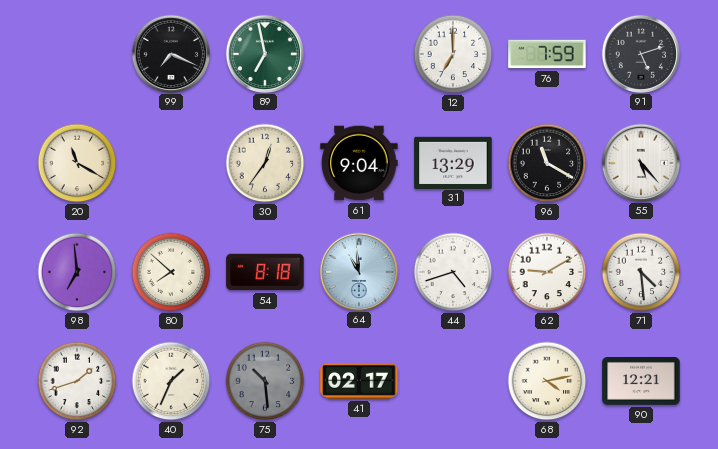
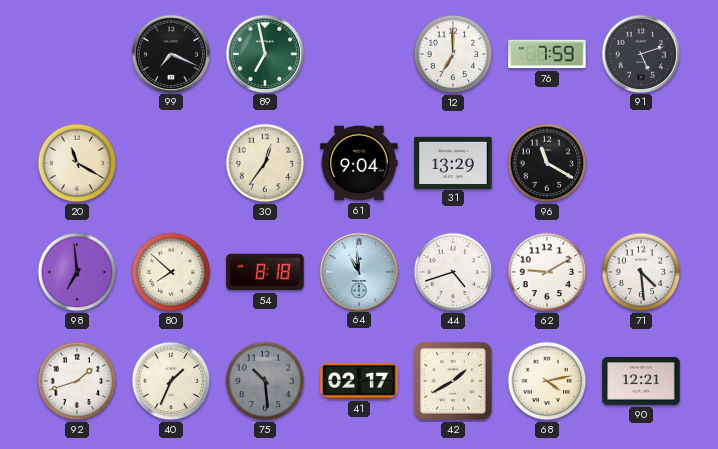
55: 5:23 -> none
42: none -> 1:40
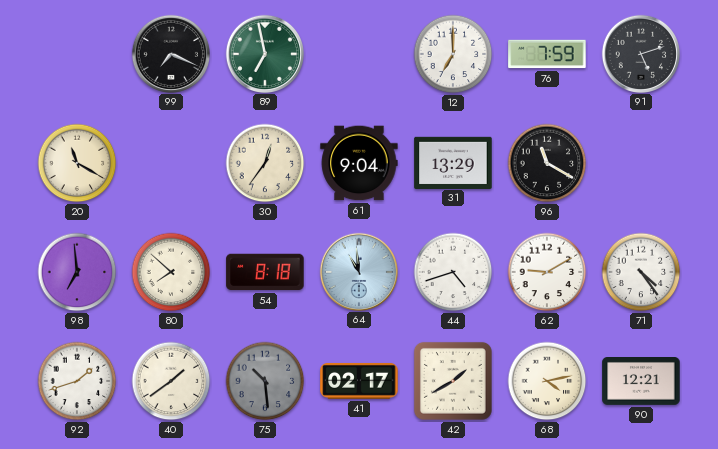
71: 4:29 -> 4:24
40: 1:34 -> 1:39
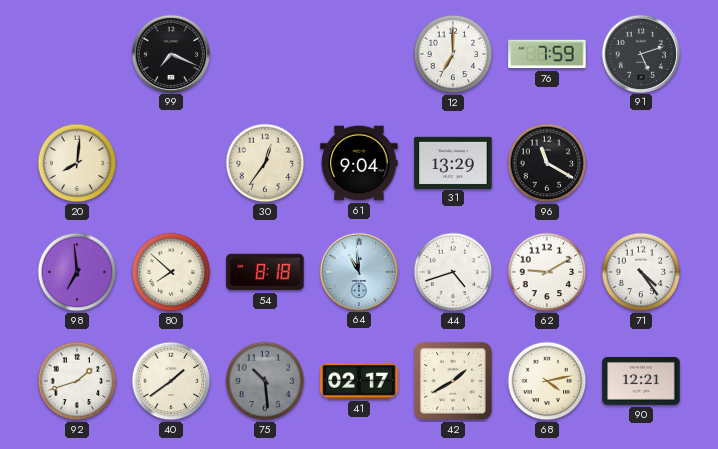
89: 6:58 -> none
20: 11:20 -> 8:01
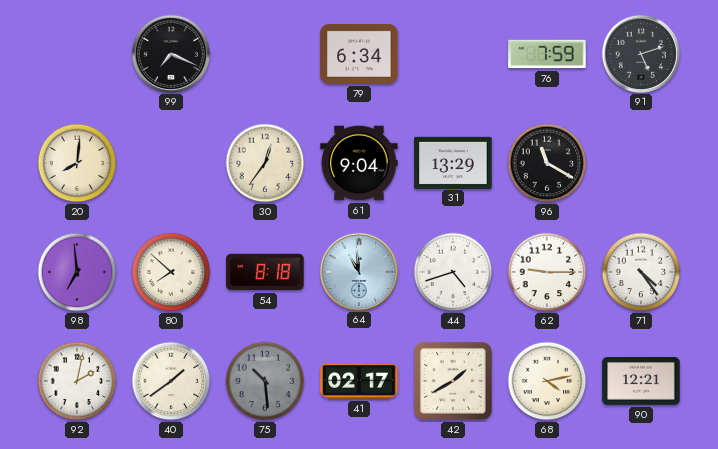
79: none -> 6:34
12: 7:00 -> none
62: 9:10 -> 9:15
92: 1:42 -> 2:02
